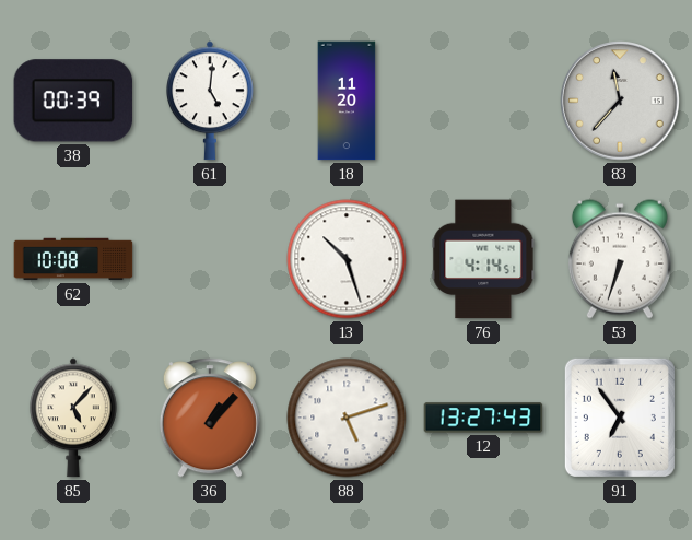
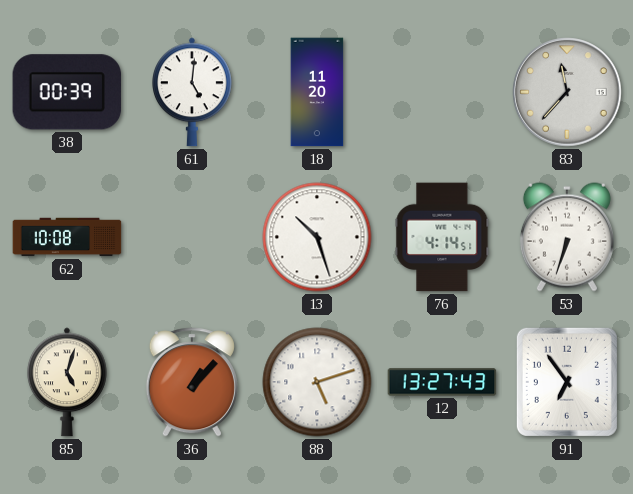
85: 5:07 -> 5:03
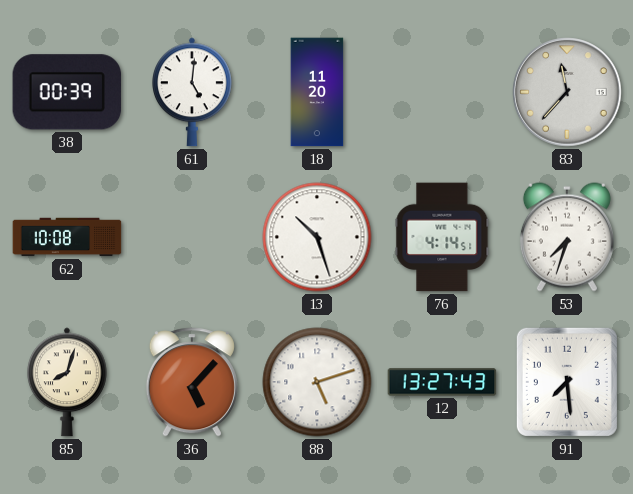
53: 6:33 -> 7:33
85: 5:03 -> 8:03
36: 1:07 -> 5:07
91: 6:54 -> 7:29
